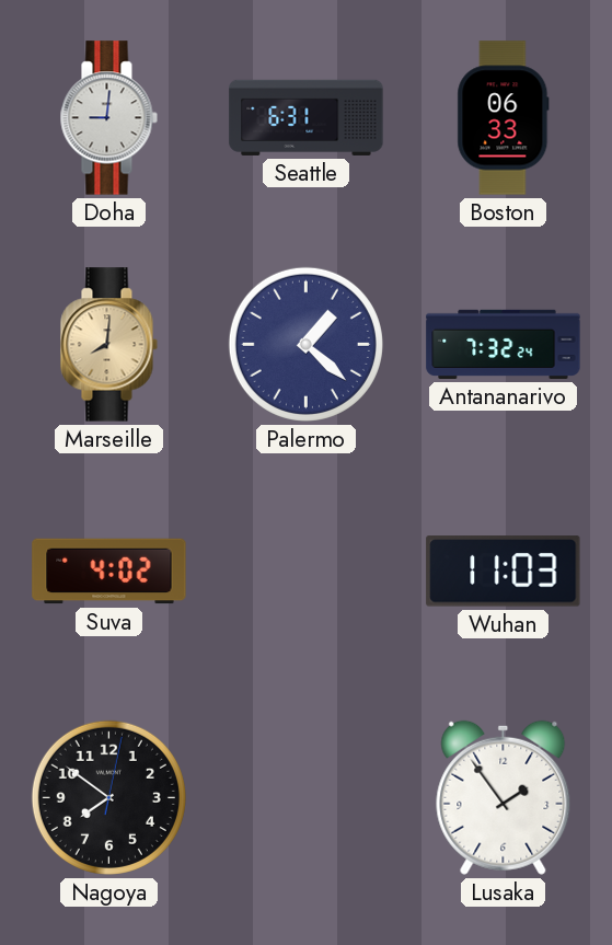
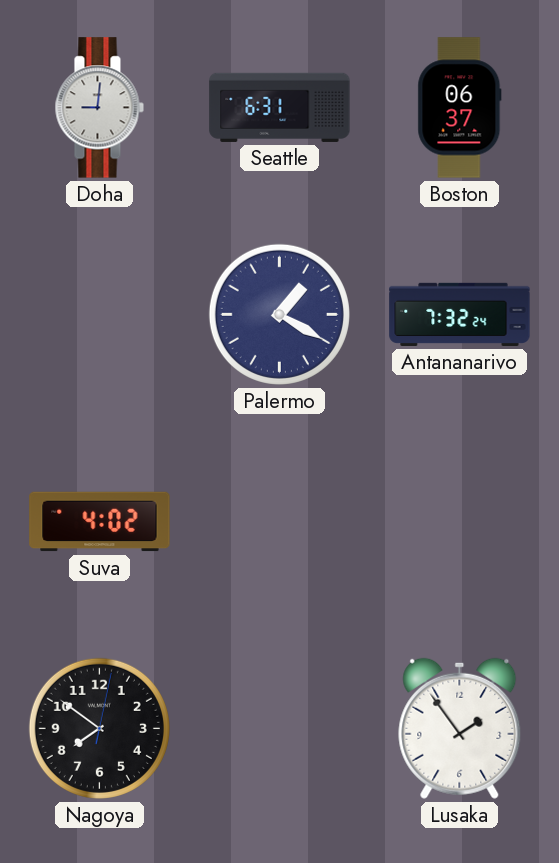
Boston: 06:33 -> 06:37
Marseille: 8:01 -> none
Palermo: 1:22 -> 1:20
Wuhan: 11:03 -> none
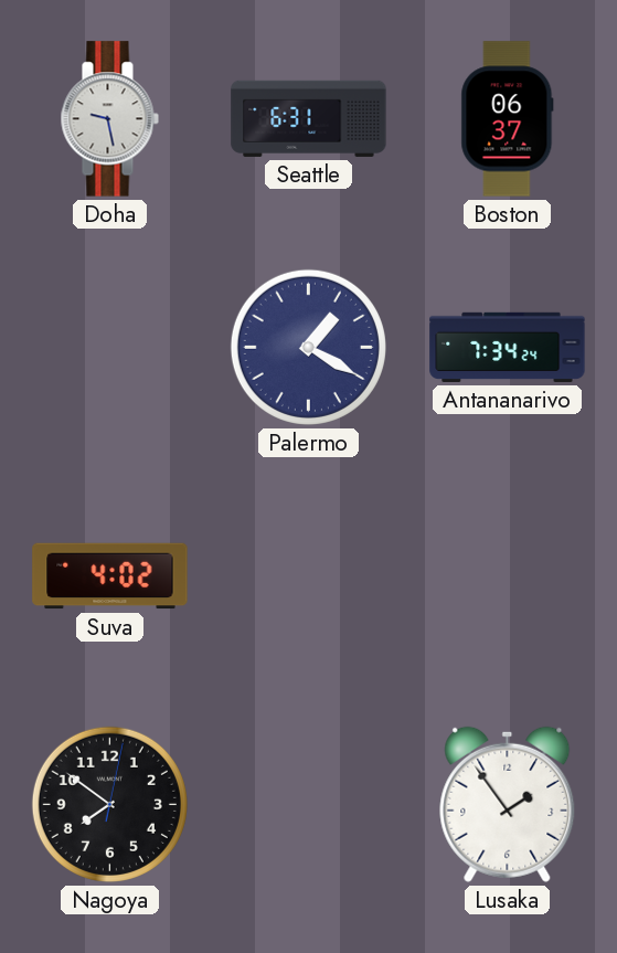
Doha: 9:01 -> 9:28
Antananarivo: 7:32 -> 7:34
